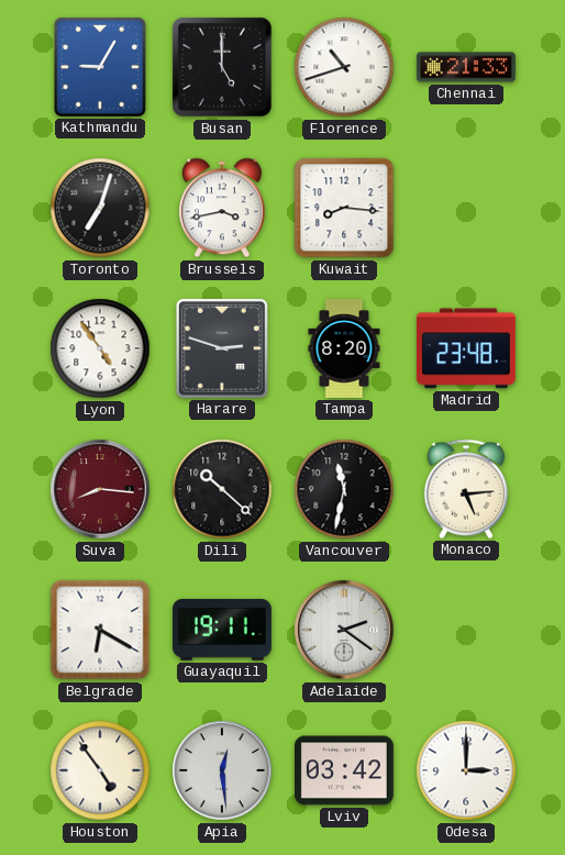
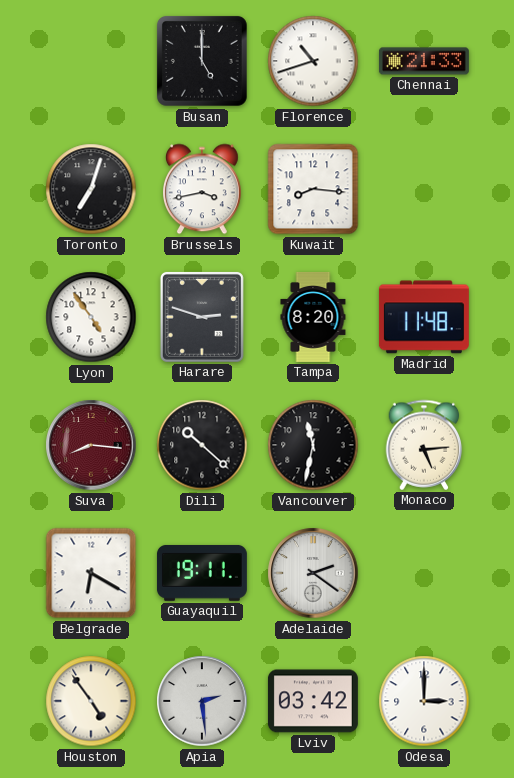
Kathmandu: 9:05 -> none
Madrid: 23:48 -> 11:48
Apia: 12:29 -> 2:29
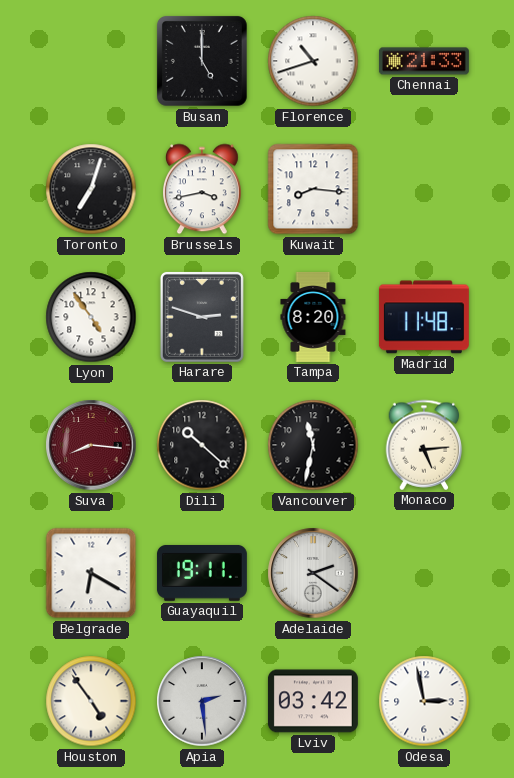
Odesa: 3:00 -> 2:58
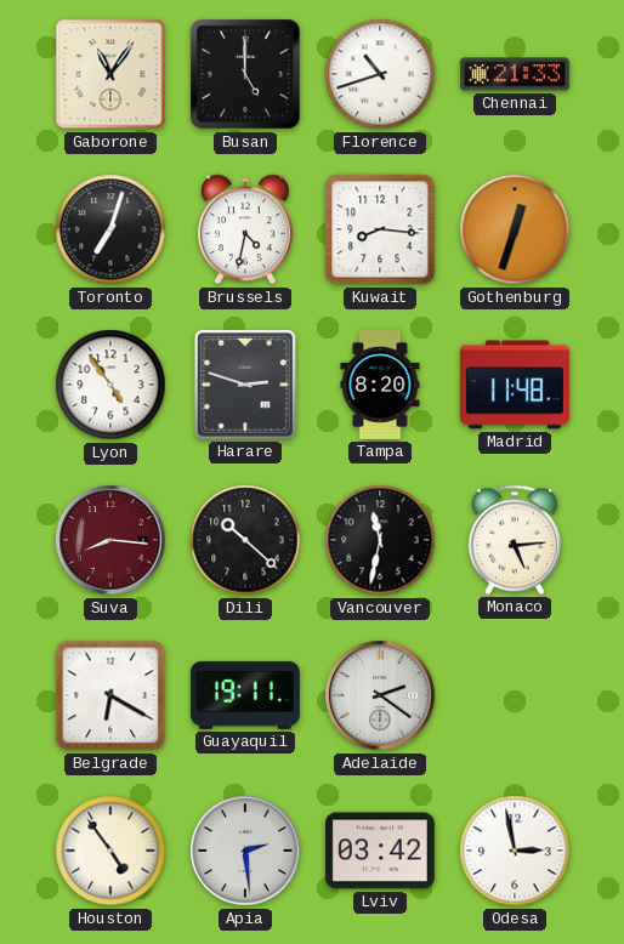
Gaborone: none -> 11:06
Brussels: 3:43 -> 4:32
Gothenburg: none -> 12:33
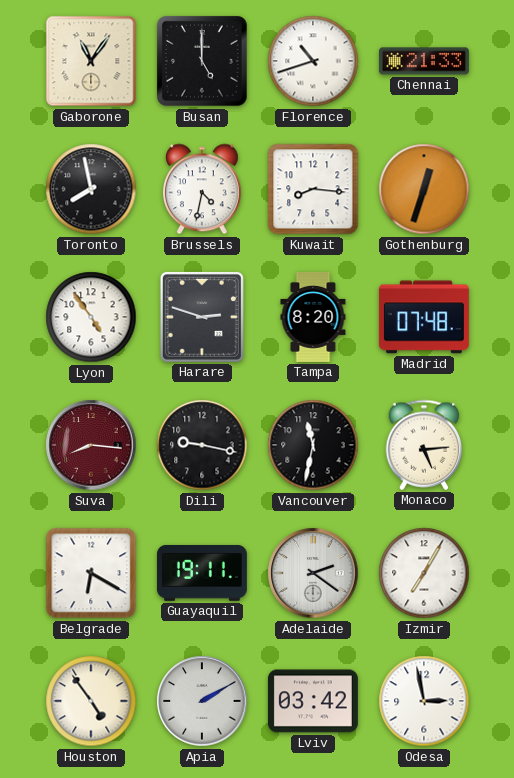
Toronto: 7:03 -> 7:58
Madrid: 11:48 -> 07:48
Dili: 10:22 -> 9:17
Izmir: none -> 7:05
Apia: 2:29 -> 2:10
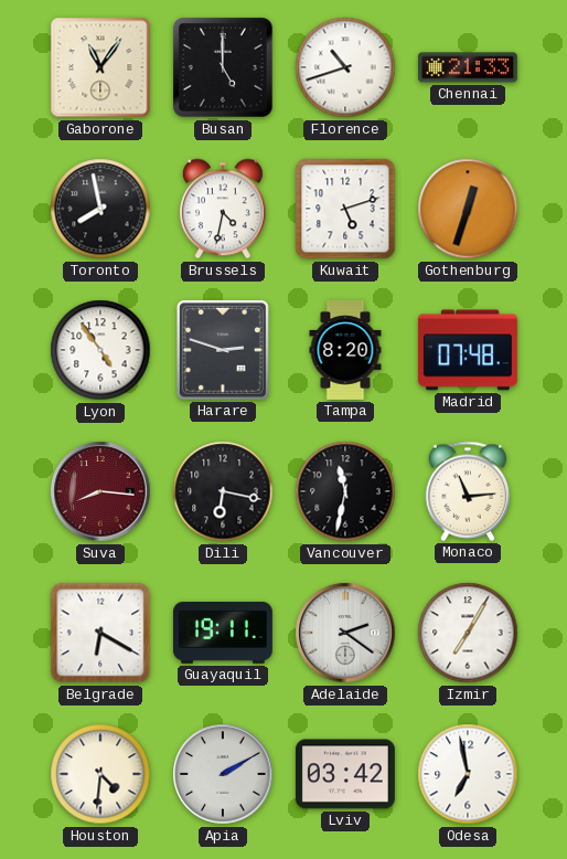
Kuwait: 8:16 -> 5:12
Dili: 9:17 -> 6:17
Monaco: 5:14 -> 11:14
Houston: 4:54 -> 4:31
Odesa: 2:58 -> 6:58
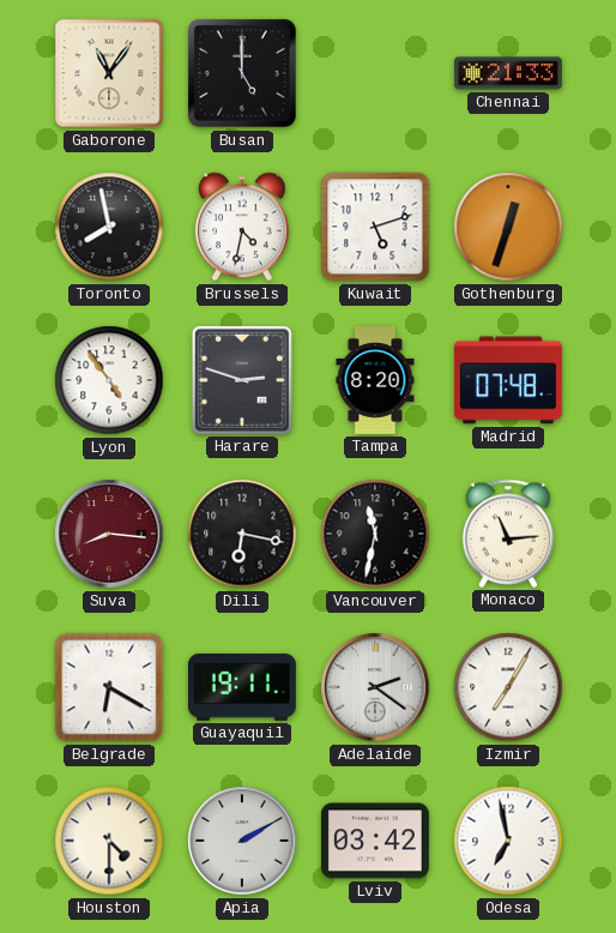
Florence: 10:42 -> none
Houston: 4:31 -> 4:30
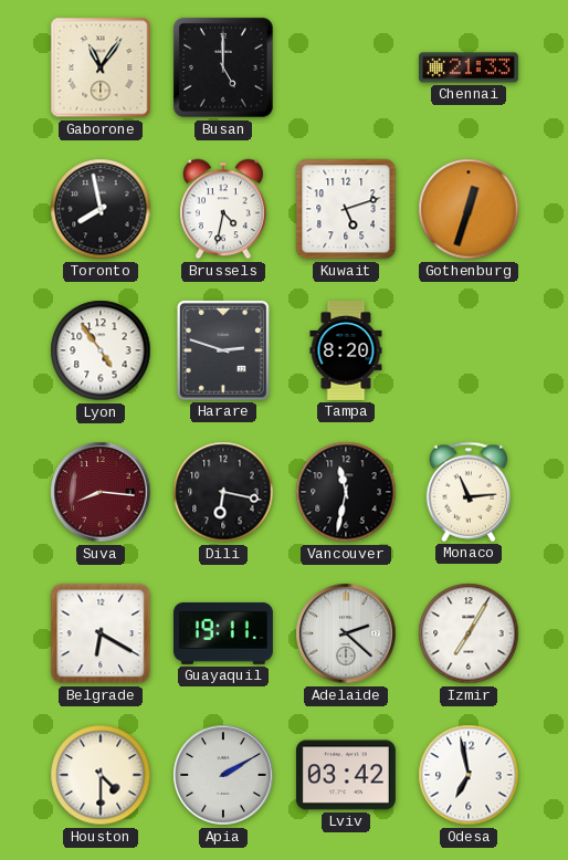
Madrid: 07:48 -> none
Adelaide: 2:21 -> 2:22
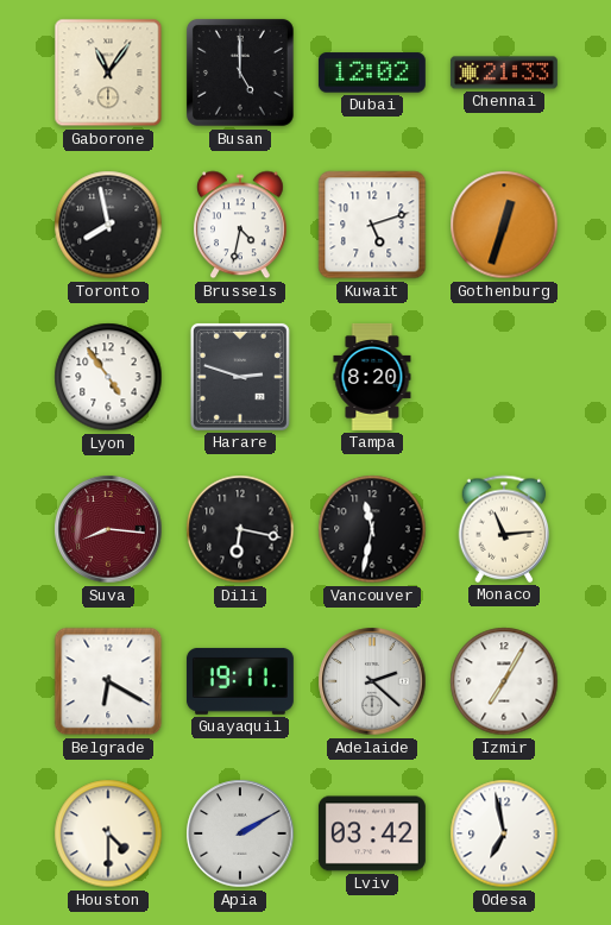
Dubai: none -> 12:02
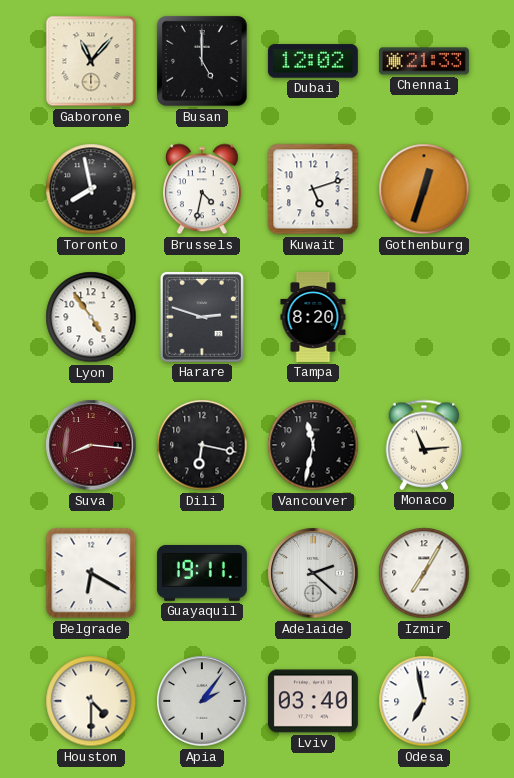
Gaborone: 11:06 -> 11:07
Apia: 2:10 -> 2:06
Lviv: 03:42 -> 03:40
